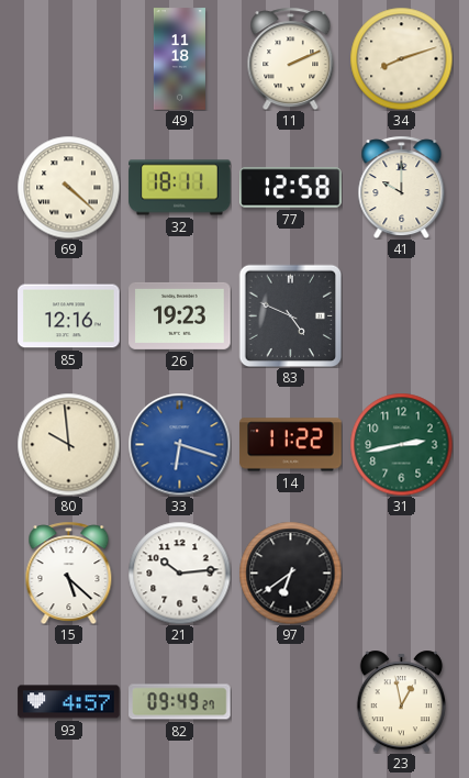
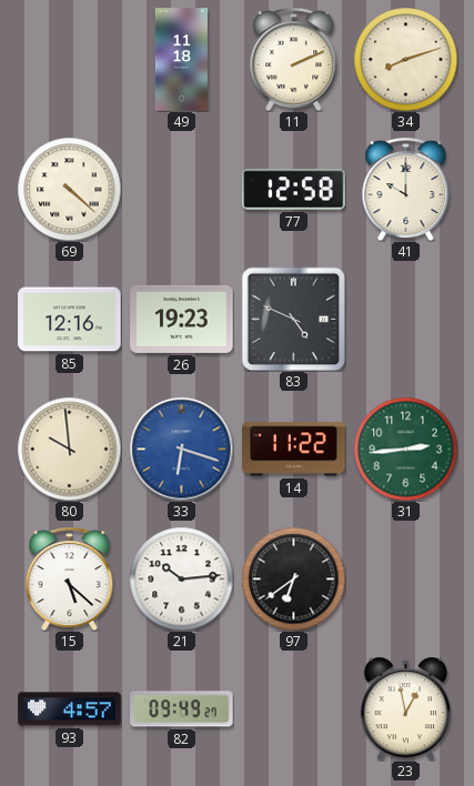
32: 18:11 -> none
31: 2:43 -> 2:44
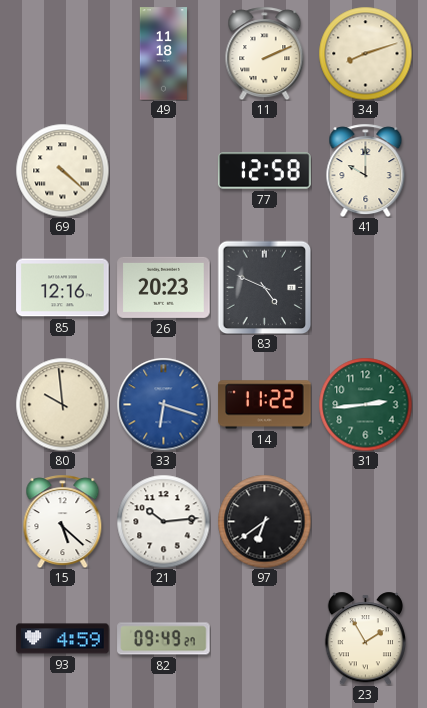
26: 19:23 -> 20:23
93: 4:57 -> 4:59
23: 12:58 -> 1:55
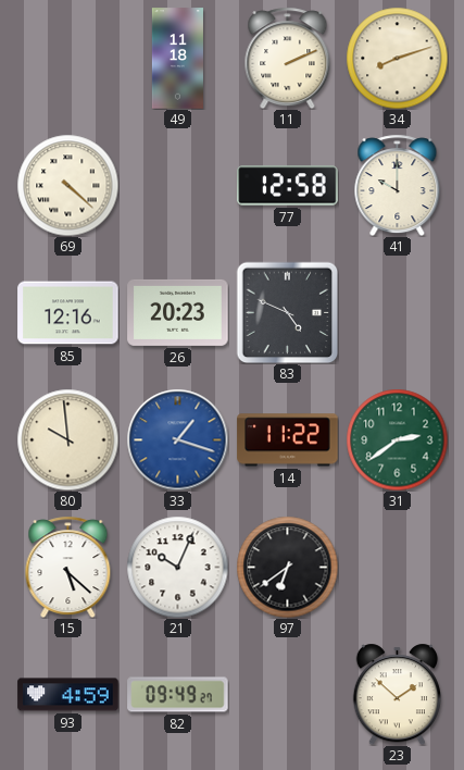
33: 6:18 -> 1:18
31: 2:44 -> 2:39
21: 10:14 -> 10:04
23: 1:55 -> 1:52
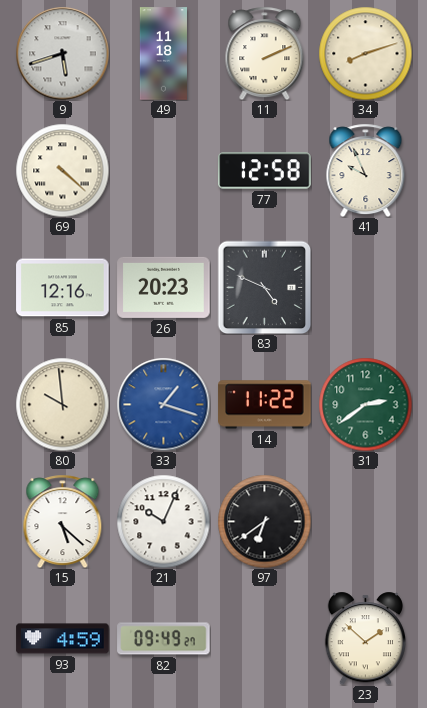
9: none -> 5:42
41: 10:00 -> 9:56
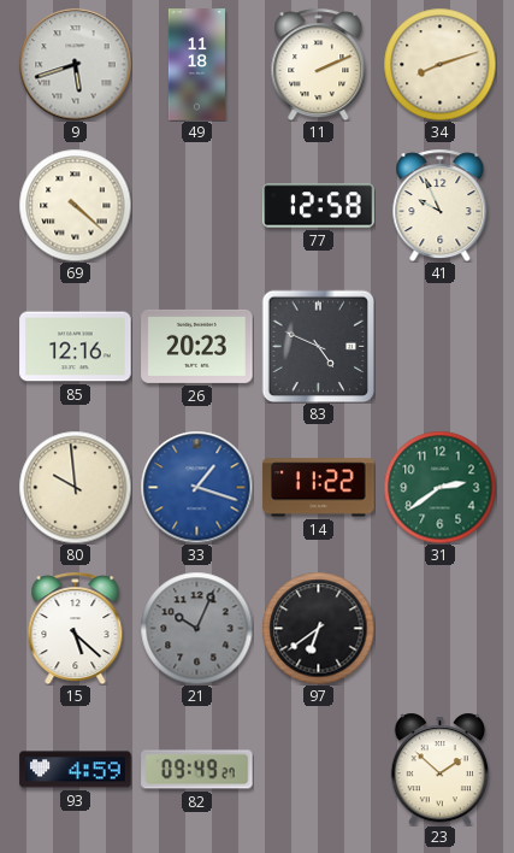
21 dial: white -> grey
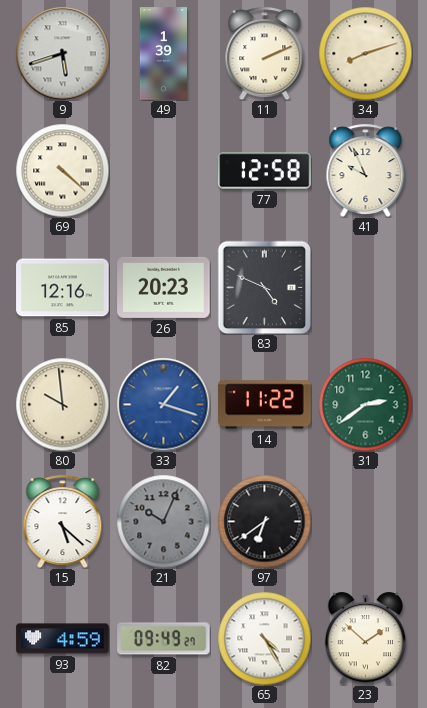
49: 11:18 -> 1:39
65: none -> 4:25
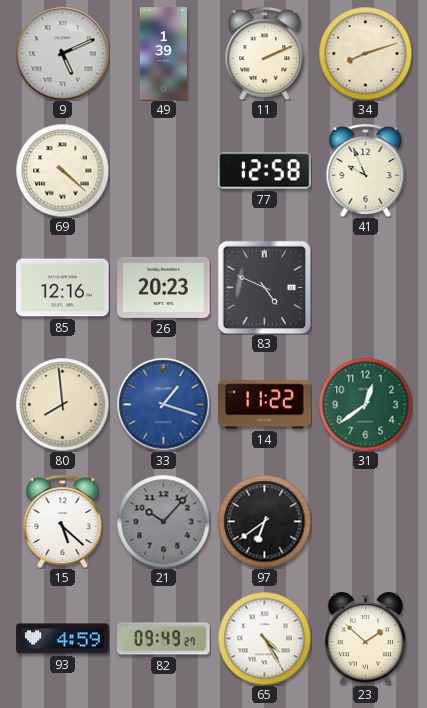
9: 5:42 -> 5:11
80: 9:59 -> 7:59
31: 2:39 -> 12:39
21: 10:04 -> 10:07
